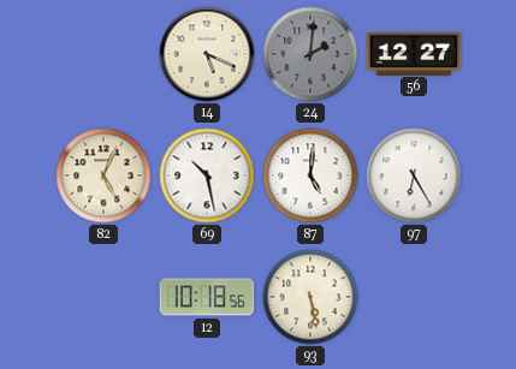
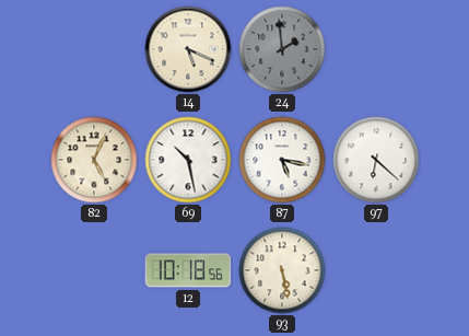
24: 2:01 -> 1:59
56: 12:27 -> none
87: 5:01 -> 5:17
97: 6:25 -> 6:22
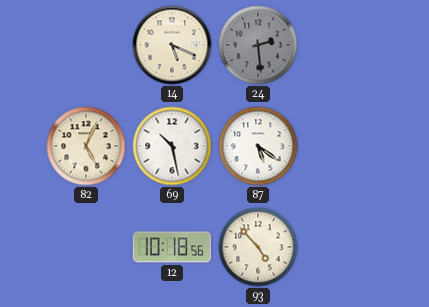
24: 1:59 -> 2:29
87: 5:17 -> 5:21
97: 6:22 -> none
93: 5:28 -> 4:53
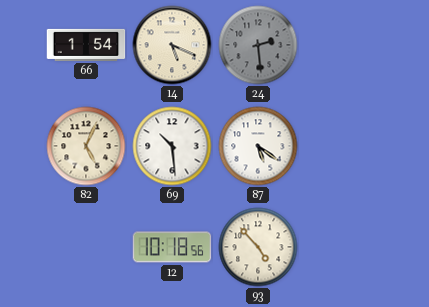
66: none -> 1:54
69: 10:28 -> 10:29
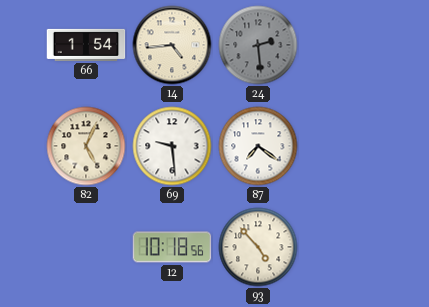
14: 5:19 -> 4:44
69: 10:29 -> 9:29
87: 5:21 -> 7:21
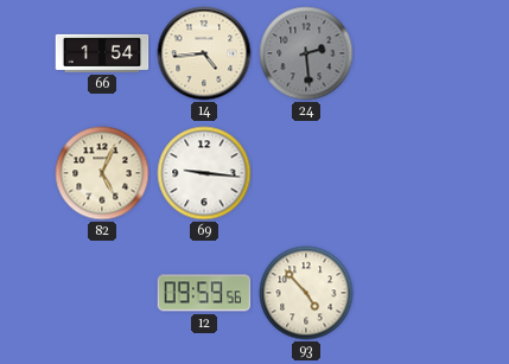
69: 9:29 -> 9:16
87: 7:21 -> none
12: 10:18 -> 09:59
